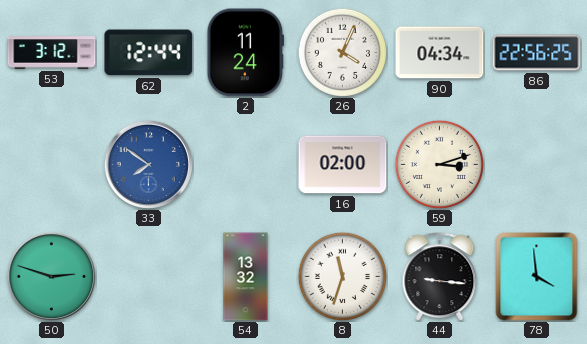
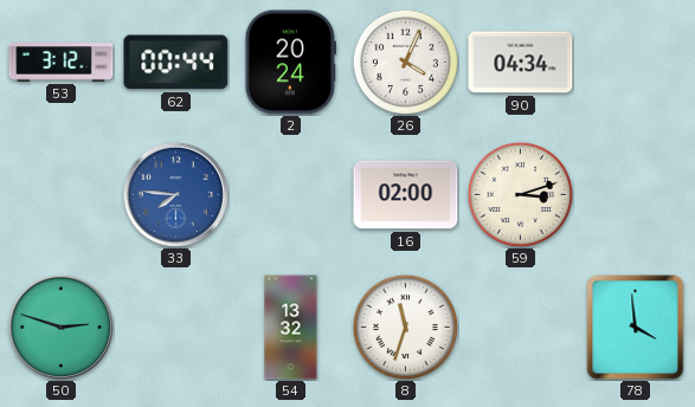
62: 12:44 -> 00:44
2: 11:24 -> 20:24
86: 22:56 -> none
33: 7:51 -> 7:46
44: 9:16 -> none
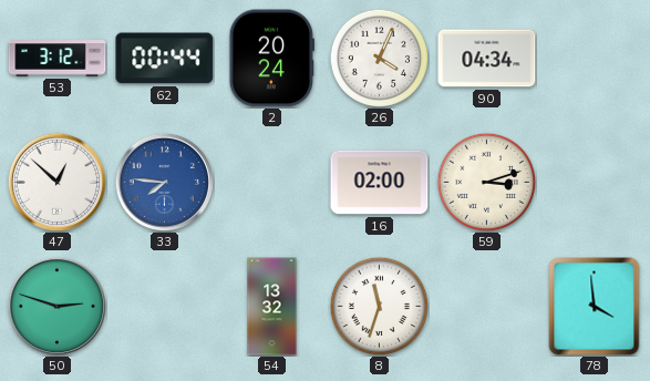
47: none -> 12:52
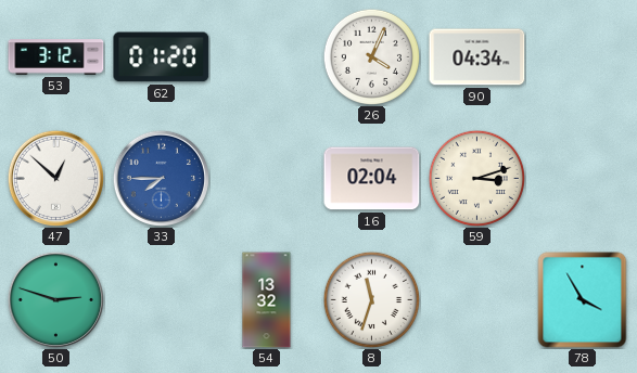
62: 00:44 -> 01:20
2: 20:24 -> none
33: 7:46 -> 7:45
16: 02:00 -> 02:04
78: 3:59 -> 3:55
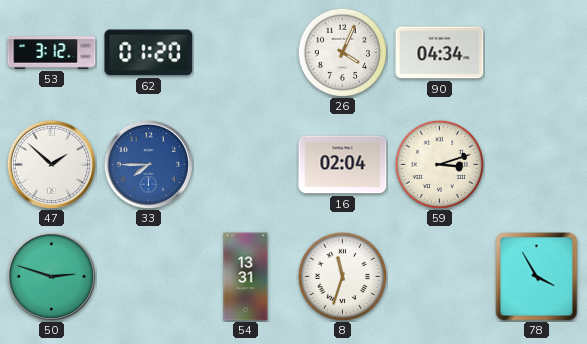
47: 12:52 -> 1:52
54: 13:32 -> 13:31
